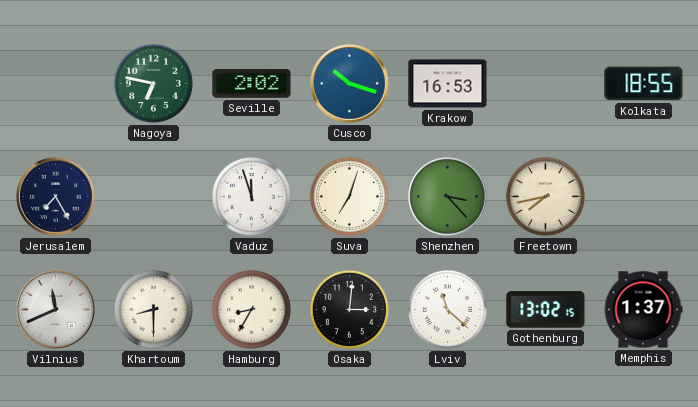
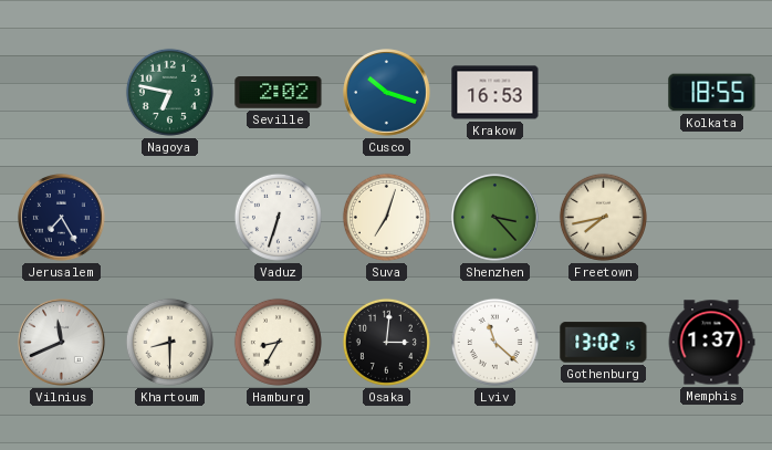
Vaduz: 11:57 -> 6:33
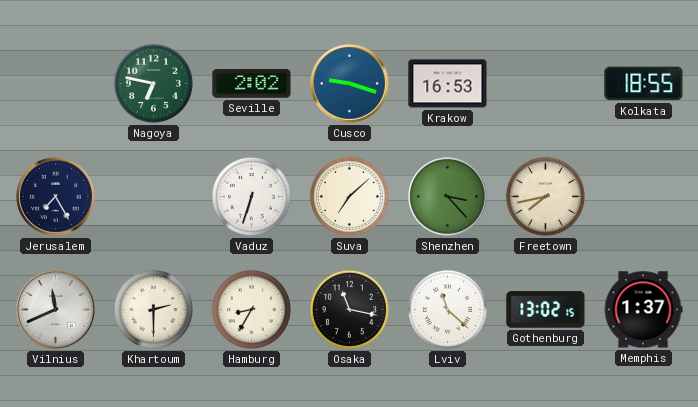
Cusco: 10:18 -> 9:18
Suva: 7:03 -> 7:08
Khartoum: 8:30 -> 2:30
Osaka: 3:01 -> 11:17
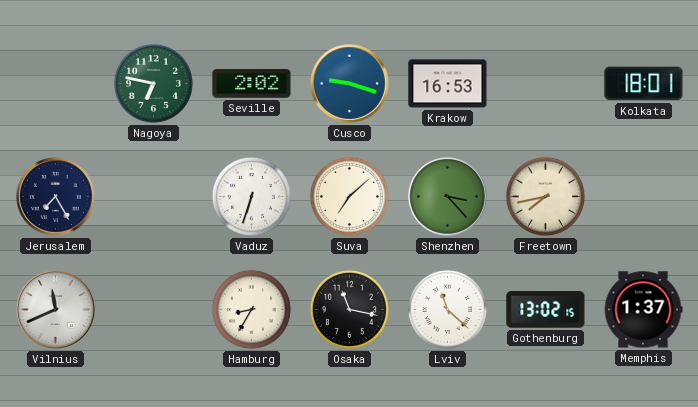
Kolkata: 18:55 -> 18:01
Khartoum: 2:30 -> none
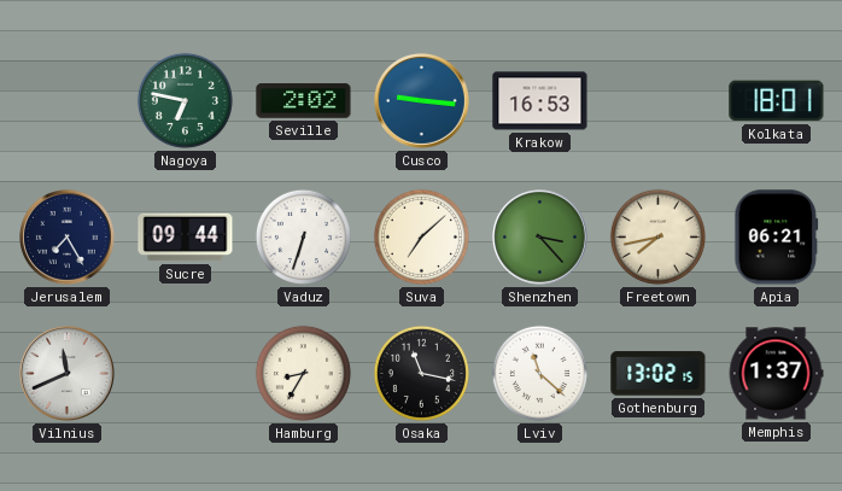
Cusco: 9:18 -> 9:16
Sucre: none -> 09:44
Apia: none -> 06:21
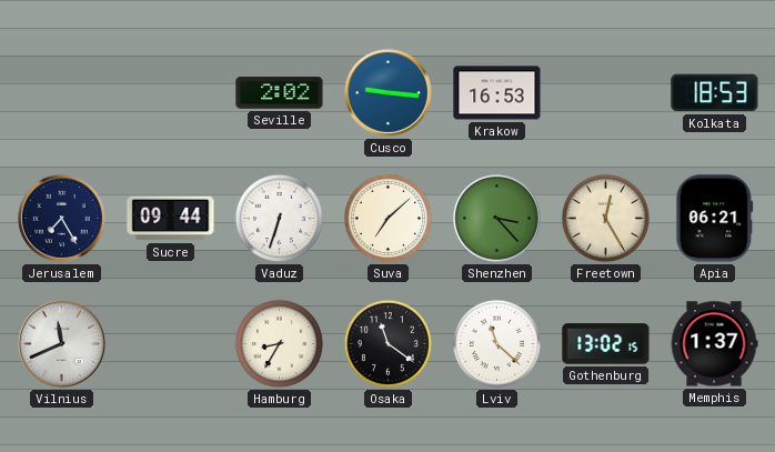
Nagoya: 6:47 -> none
Kolkata: 18:01 -> 18:53
Freetown: 7:43 -> 12:25
Osaka: 11:17 -> 11:21
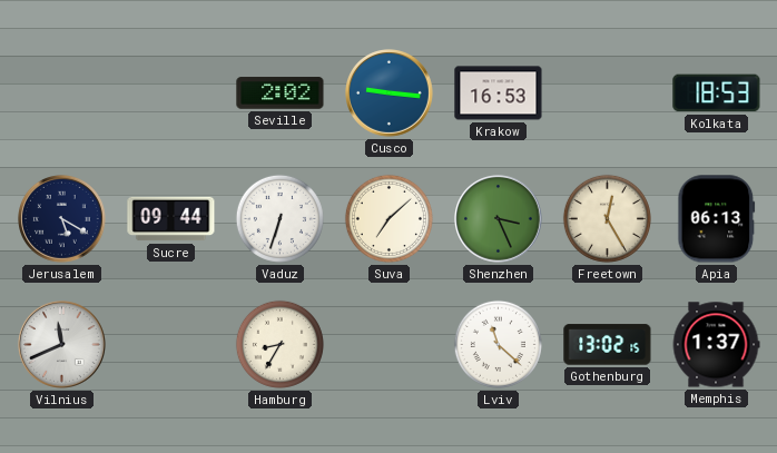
Jerusalem: 7:25 -> 5:20
Shenzhen: 3:23 -> 3:26
Apia: 06:21 -> 06:13
Osaka: 11:21 -> none
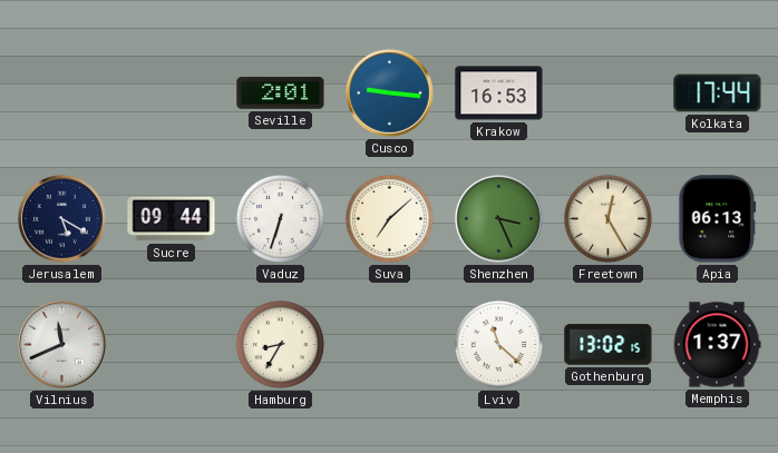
Seville: 2:02 -> 2:01
Kolkata: 18:53 -> 17:44
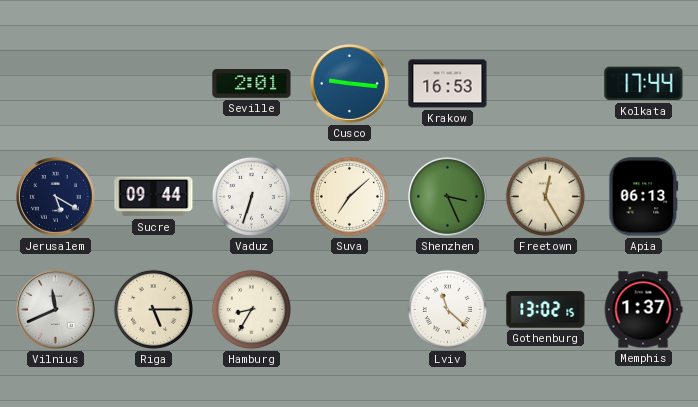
Riga: none -> 5:15
